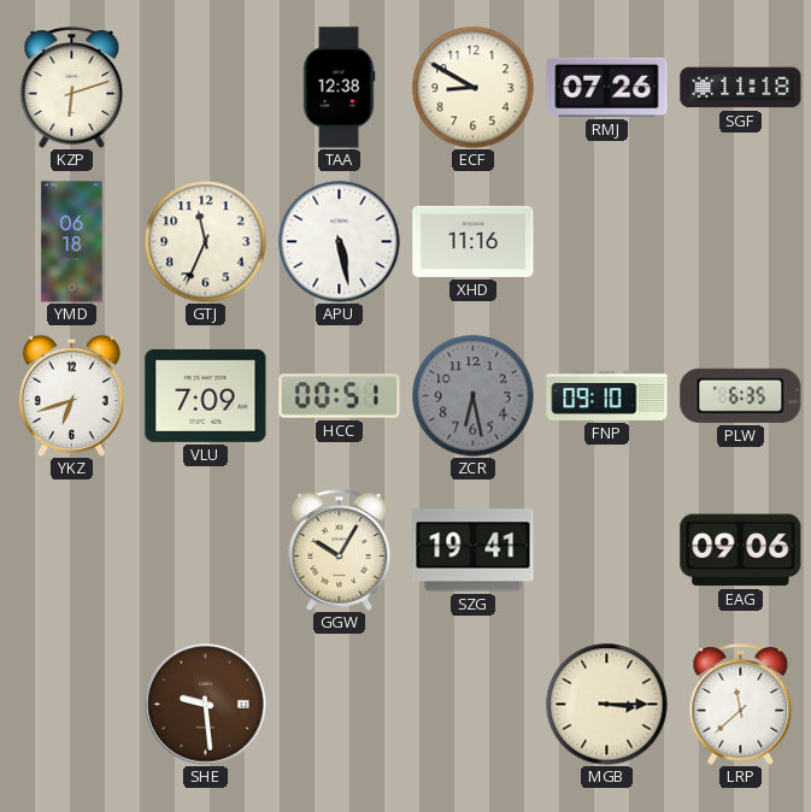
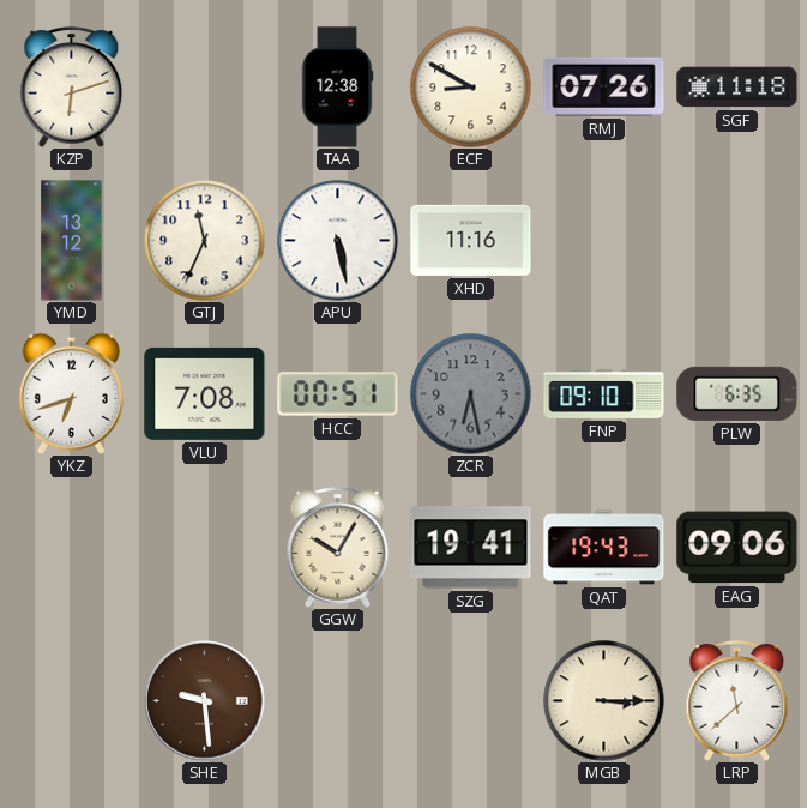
YMD: 06:18 -> 13:12
VLU: 7:09 -> 7:08
QAT: none -> 19:43
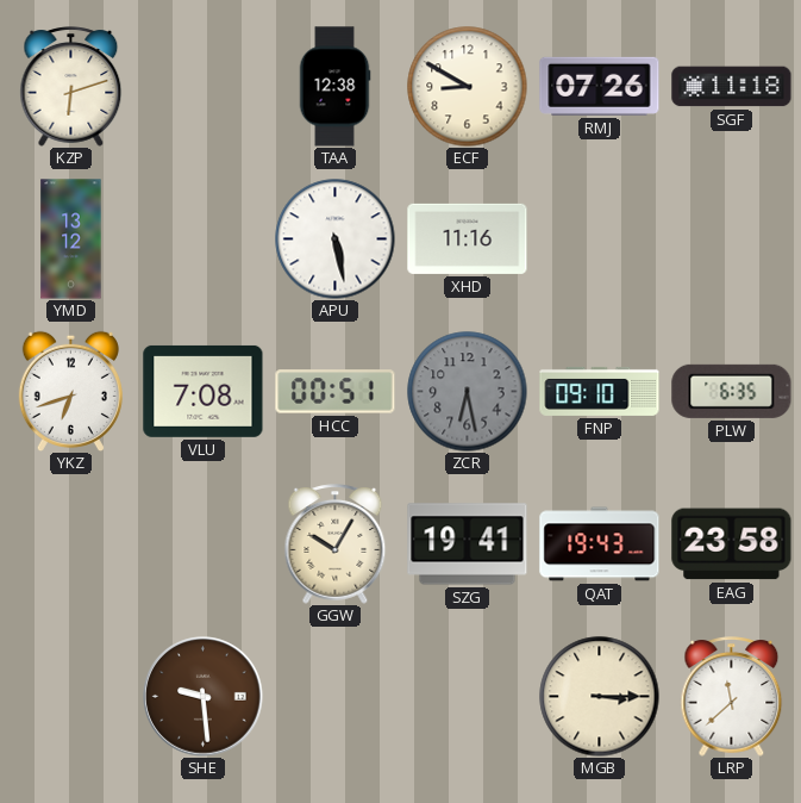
GTJ: 11:34 -> none
EAG: 09:06 -> 23:58
